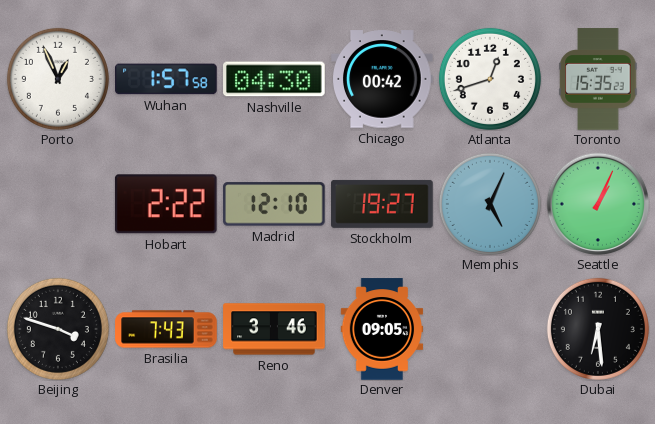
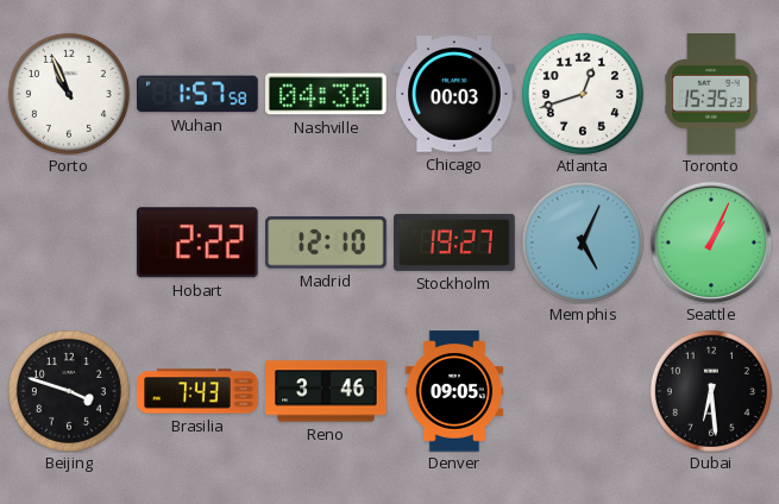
Porto: 12:56 -> 10:56
Chicago: 00:42 -> 00:03
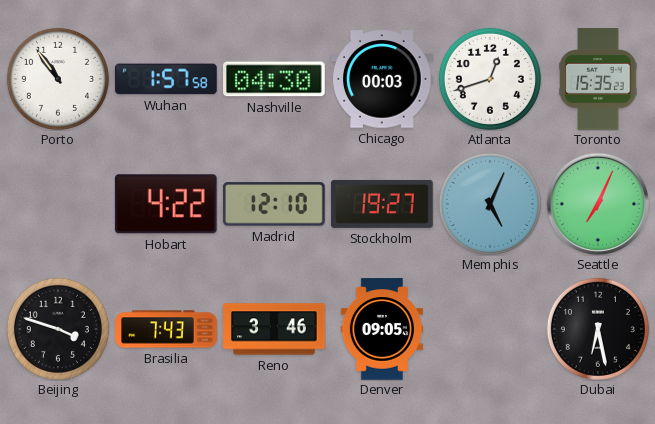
Porto: 10:56 -> 10:54
Hobart: 2:22 -> 4:22
Seattle: 1:04 -> 7:04
Dubai: 6:29 -> 6:28
